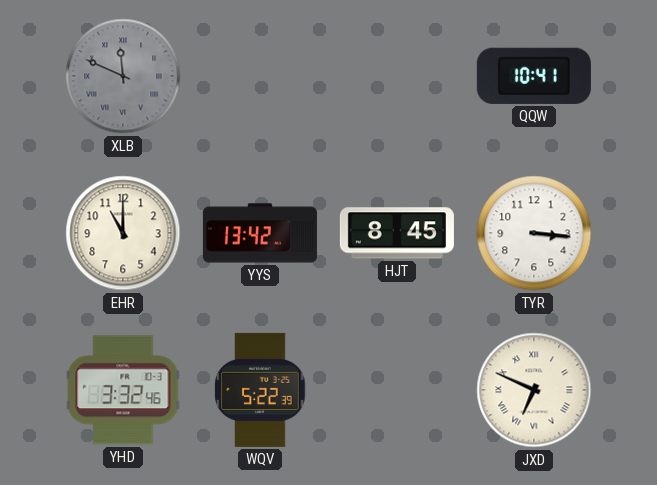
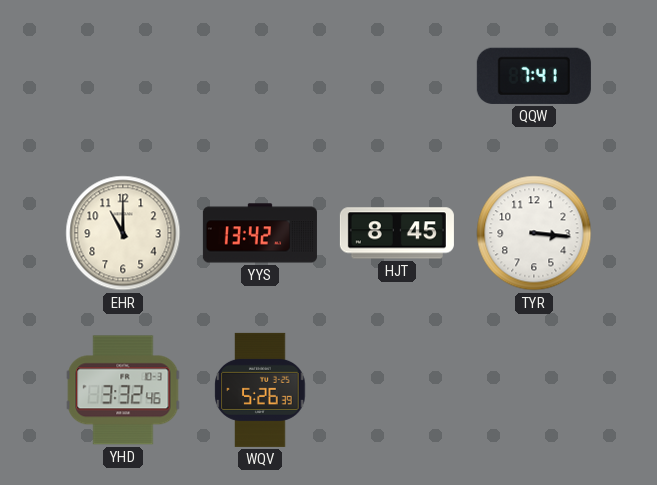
XLB: 11:49 -> none
QQW: 10:41 -> 7:41
WQV: 5:22 -> 5:26
JXD: 6:49 -> none
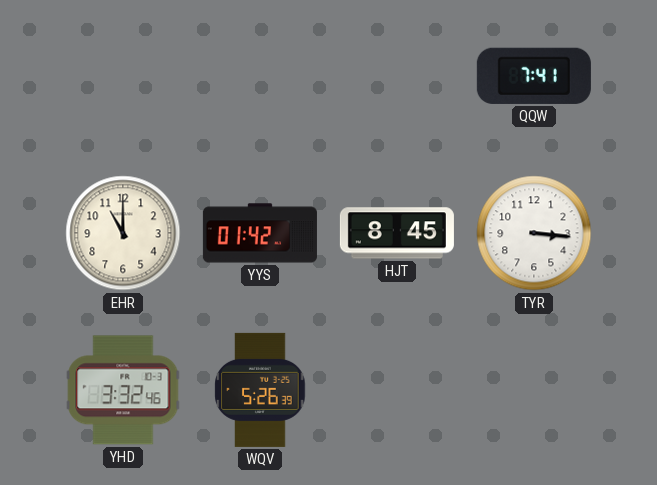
YYS: 13:42 -> 01:42
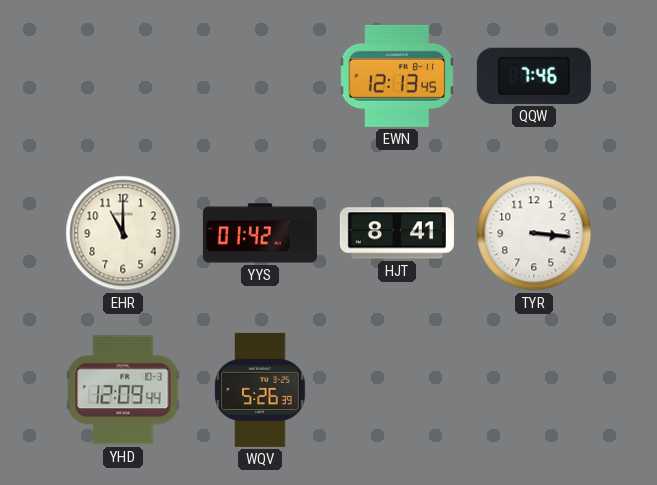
EWN: none -> 12:13
QQW: 7:41 -> 7:46
HJT: 8:45 -> 8:41
YHD: 3:32 -> 12:09
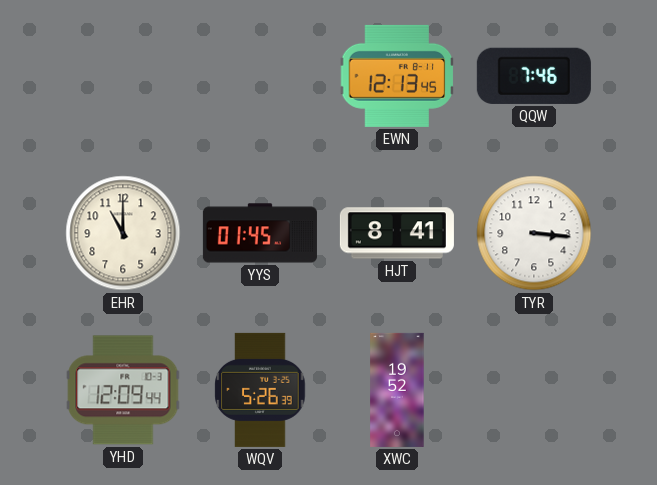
YYS: 01:42 -> 01:45
XWC: none -> 19:52
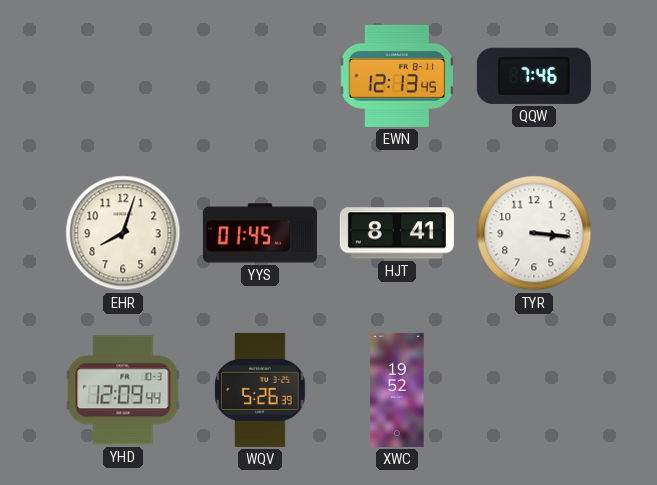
EHR: 11:00 -> 8:03
